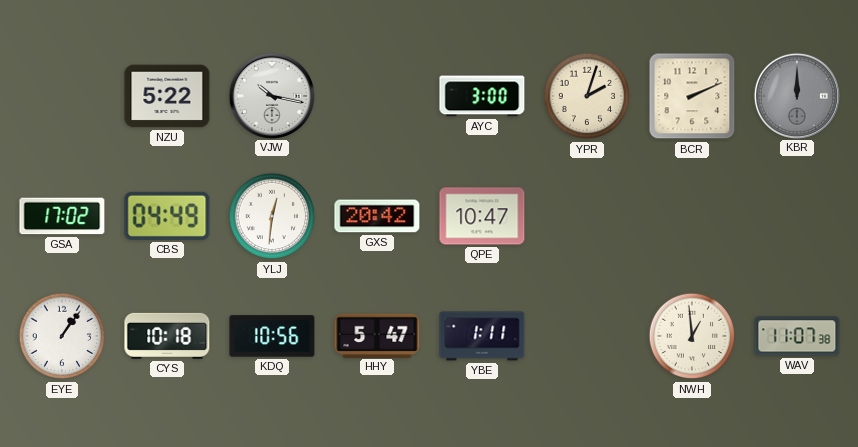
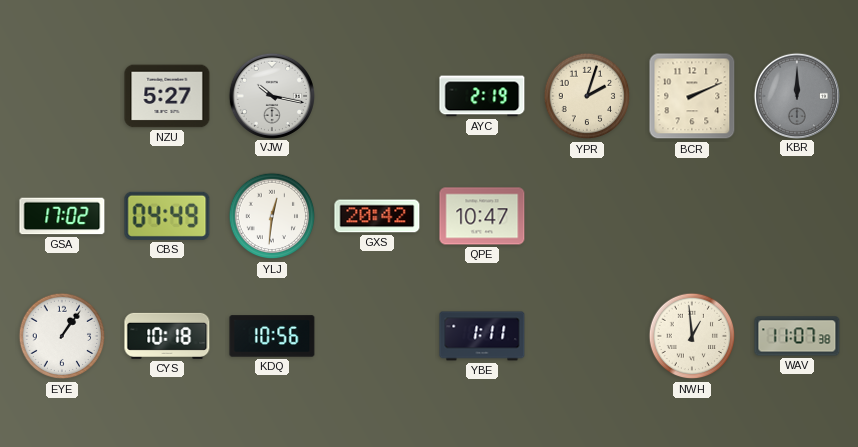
NZU: 5:22 -> 5:27
AYC: 3:00 -> 2:19
HHY: 5:47 -> none
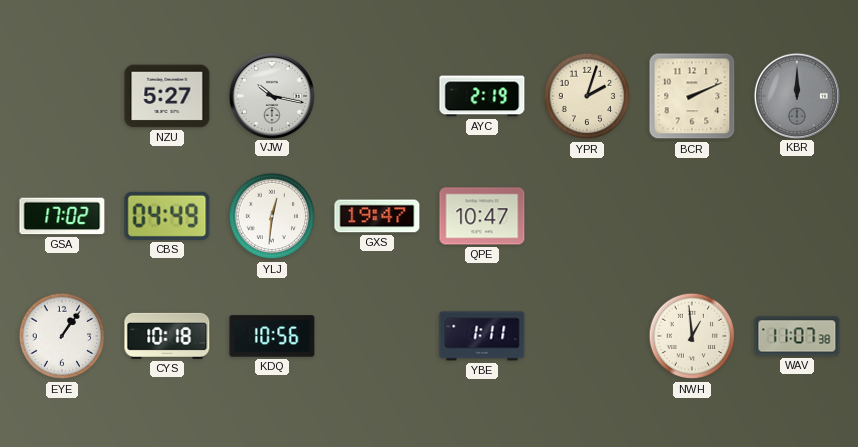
GXS: 20:42 -> 19:47
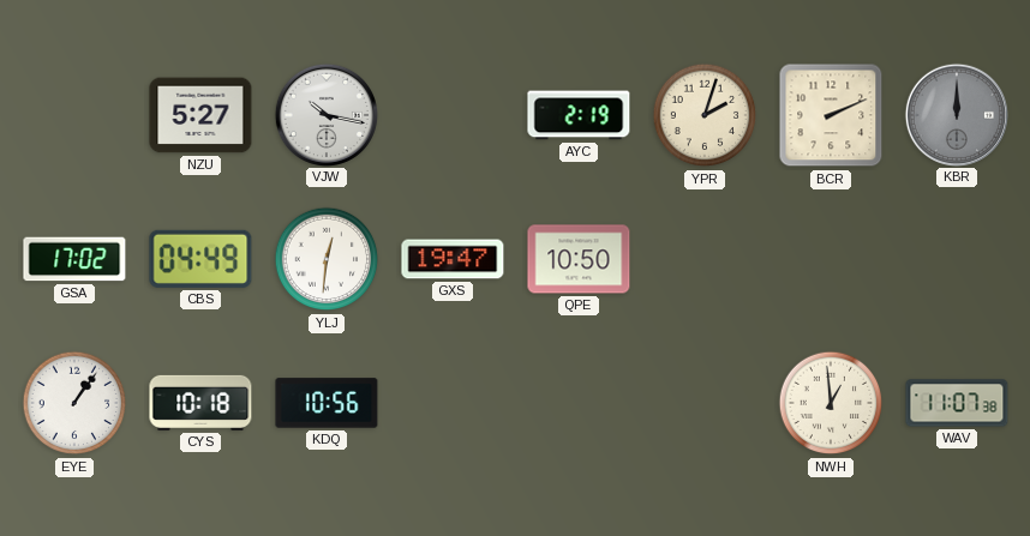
QPE: 10:47 -> 10:50
YBE: 1:11 -> none
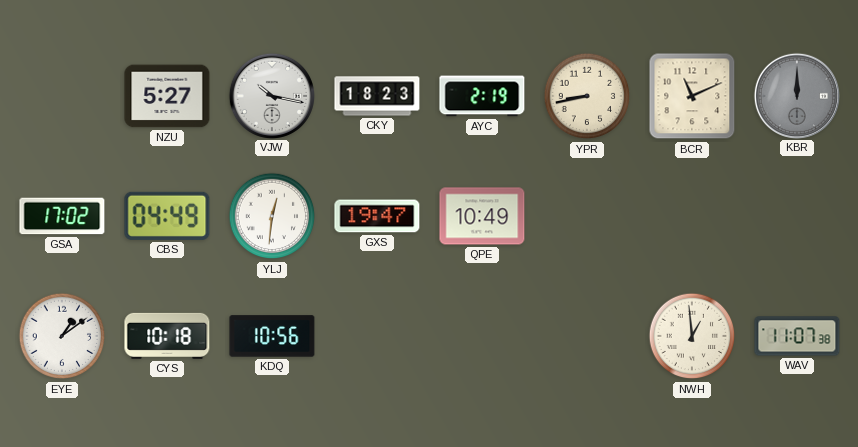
CKY: none -> 18:23
YPR: 2:03 -> 8:43
BCR: 2:11 -> 11:11
QPE: 10:50 -> 10:49
EYE: 1:06 -> 1:09
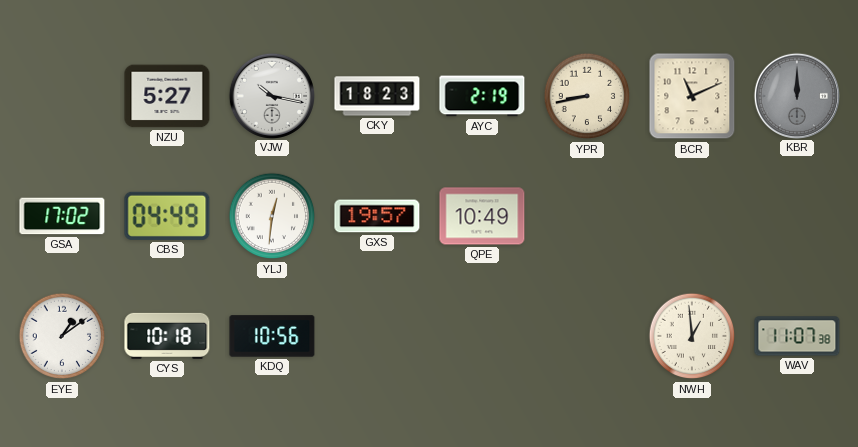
GXS: 19:47 -> 19:57
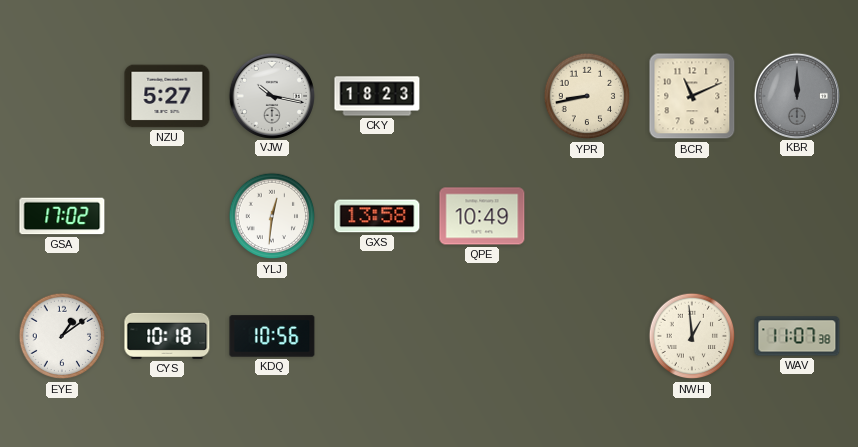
AYC: 2:19 -> none
CBS: 04:49 -> none
GXS: 19:57 -> 13:58
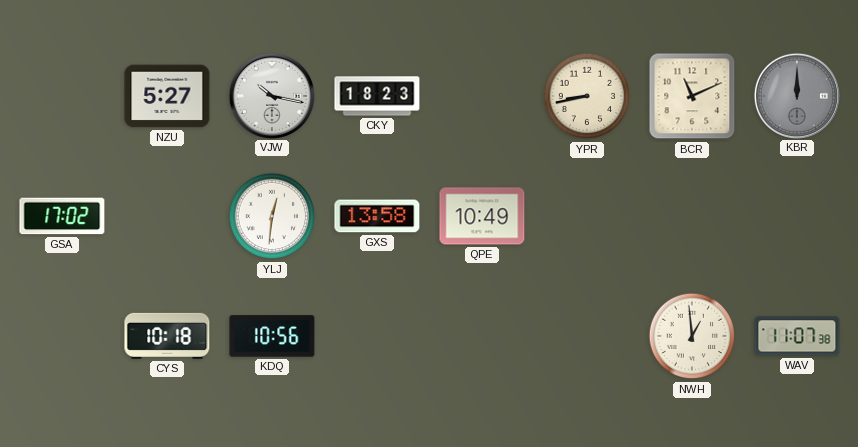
EYE: 1:09 -> none
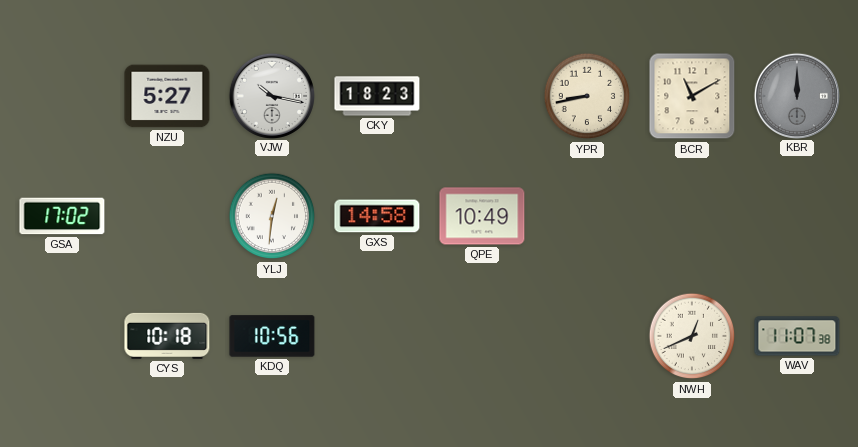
BCR: 11:11 -> 11:10
GXS: 13:58 -> 14:58
NWH: 12:59 -> 12:41
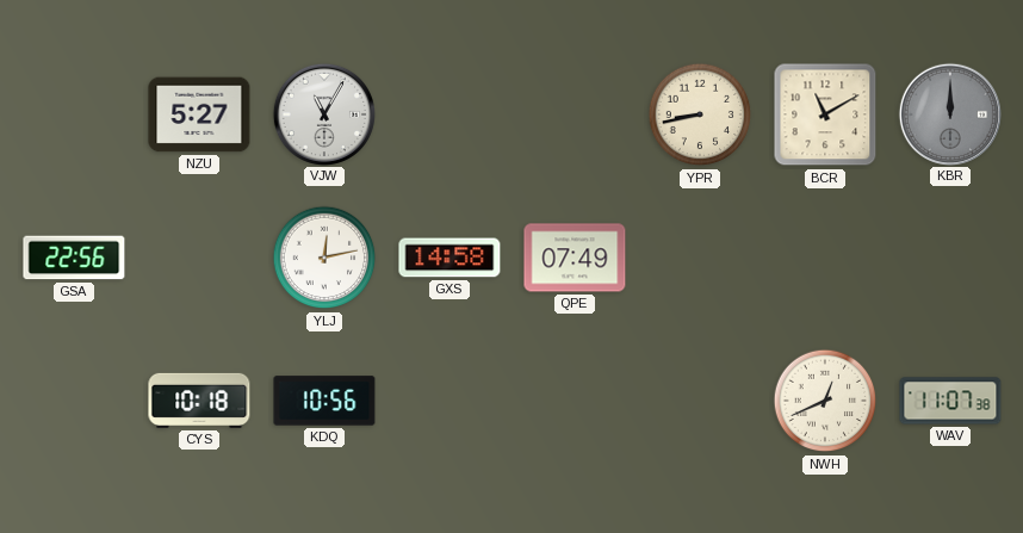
VJW: 10:17 -> 11:05
CKY: 18:23 -> none
GSA: 17:02 -> 22:56
YLJ: 12:31 -> 12:13
QPE: 10:49 -> 07:49
